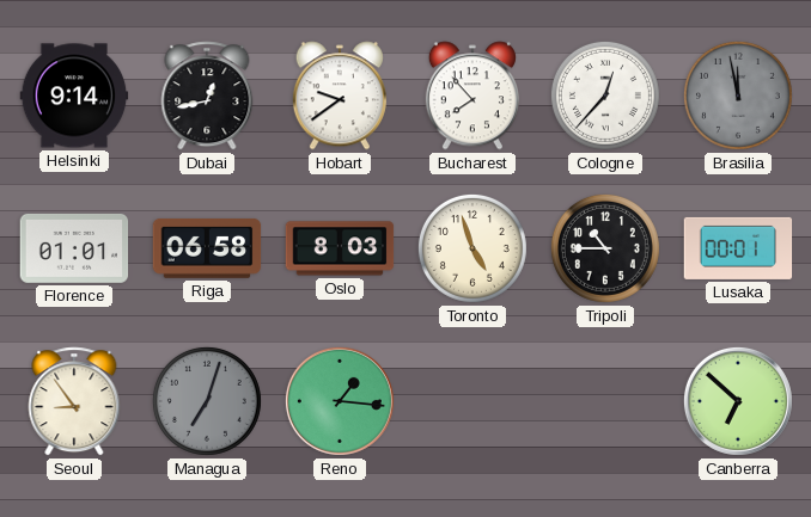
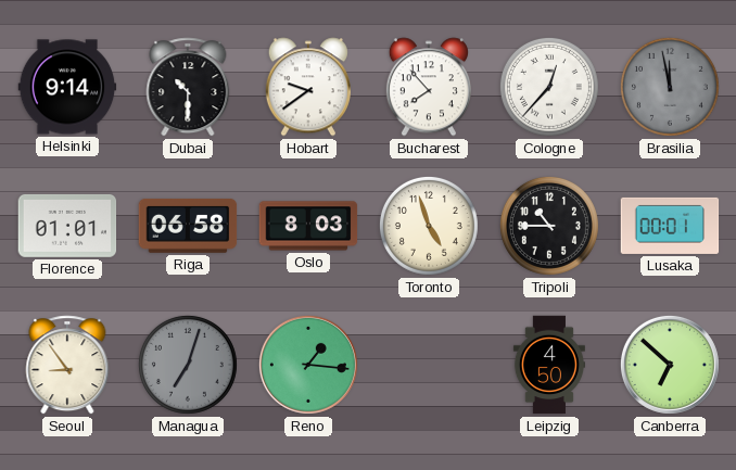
Dubai: 12:43 -> 10:30
Leipzig: none -> 4:50
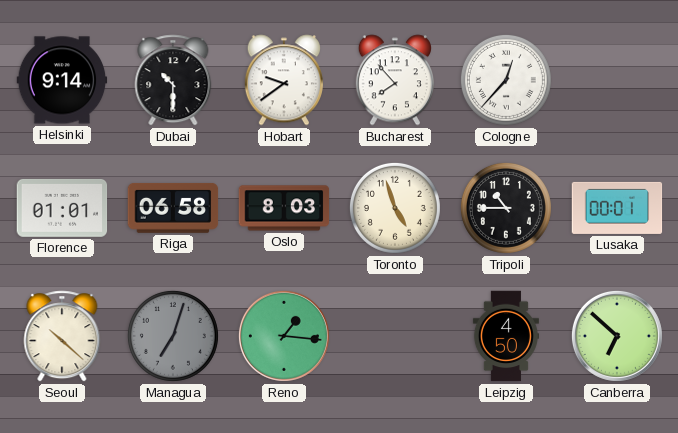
Brasilia: 11:58 -> none
Seoul: 8:54 -> 10:22
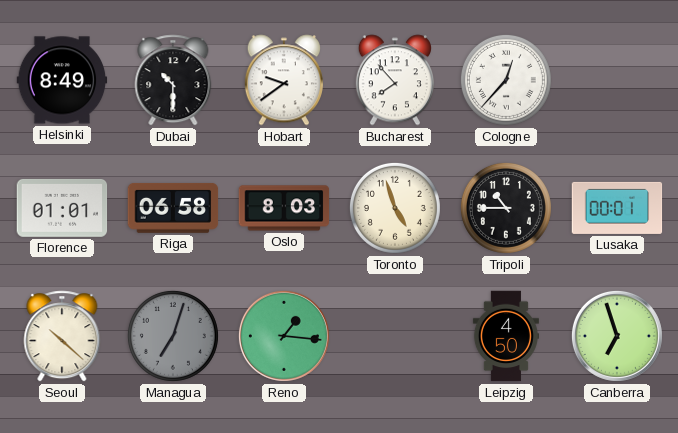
Helsinki: 9:14 -> 8:49
Canberra: 6:52 -> 6:57
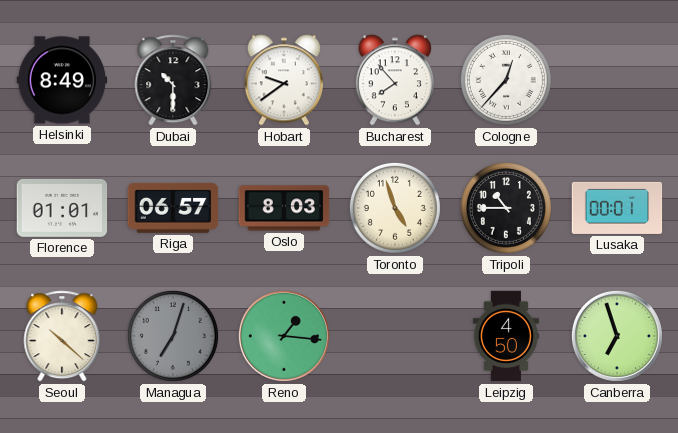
Riga: 06:58 -> 06:57
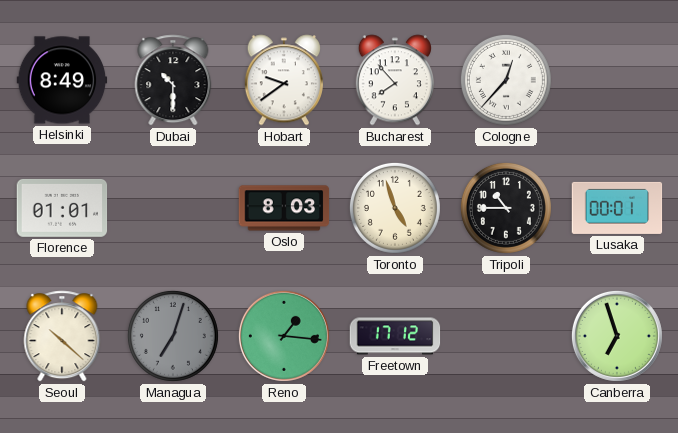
Riga: 06:57 -> none
Freetown: none -> 17:12
Leipzig: 4:50 -> none
